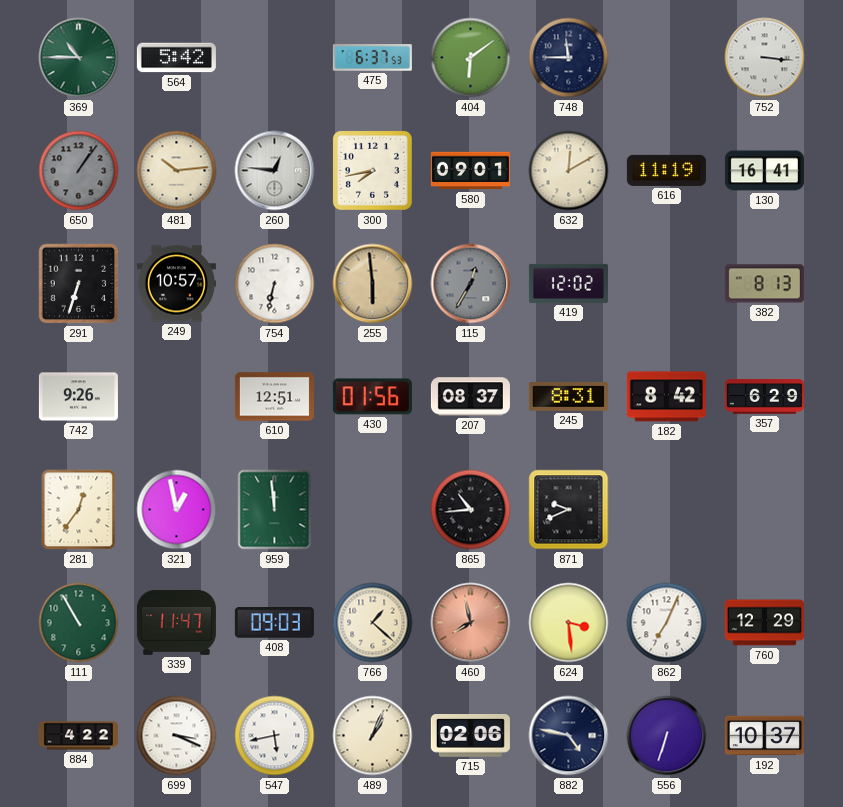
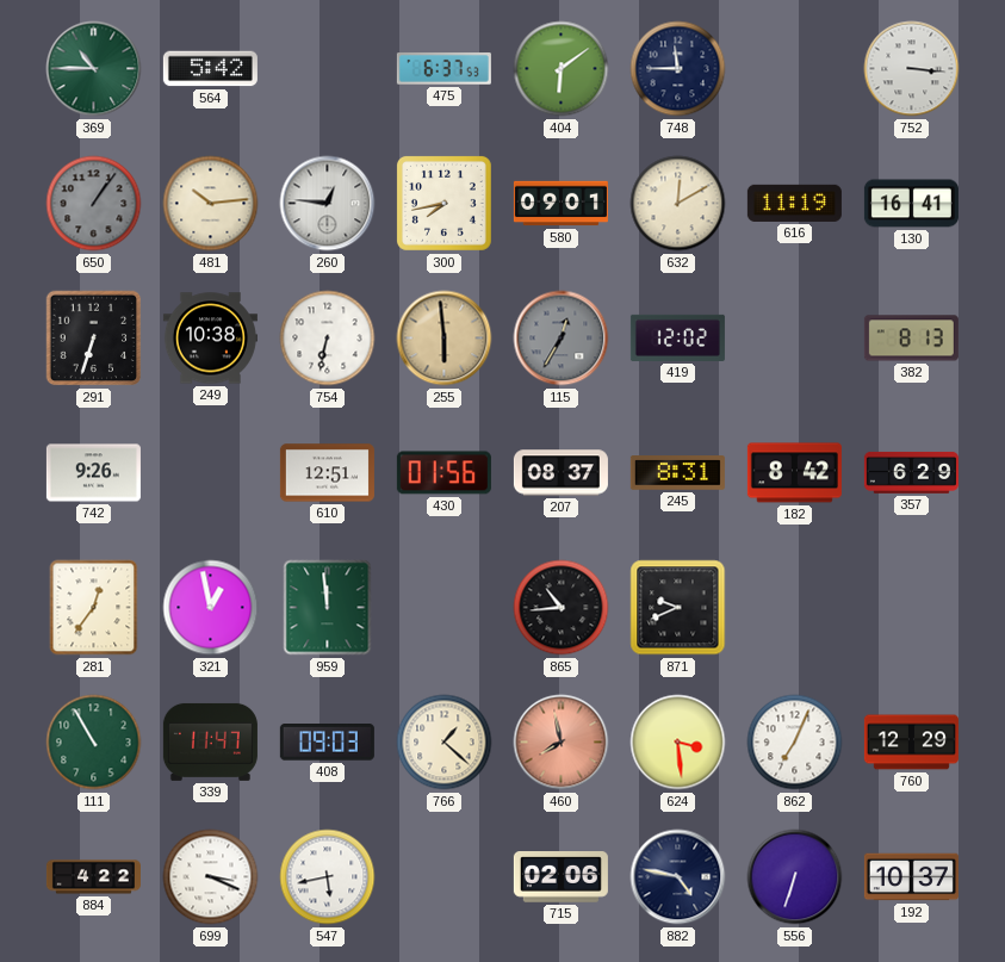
249: 10:57 -> 10:38
489: 1:04 -> none
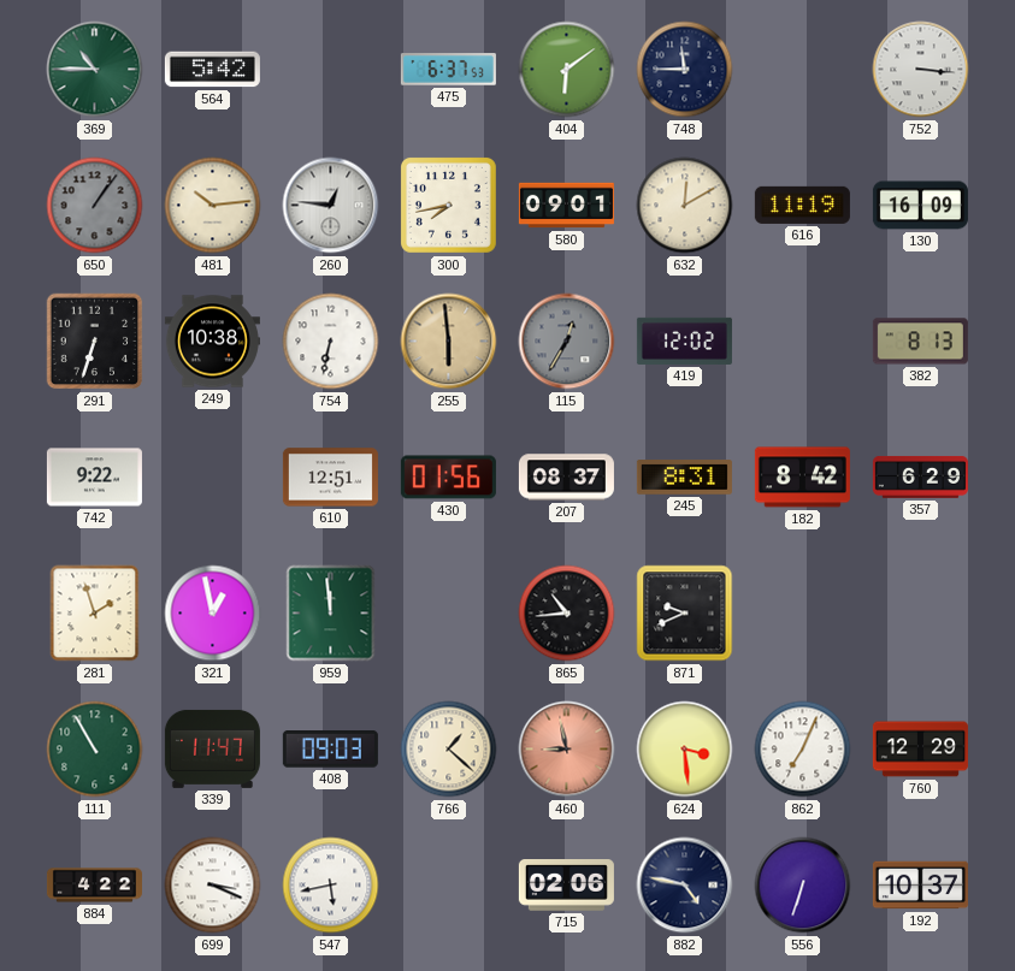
130: 16:41 -> 16:09
742: 9:26 -> 9:22
281: 12:36 -> 1:57
460: 7:58 -> 8:58
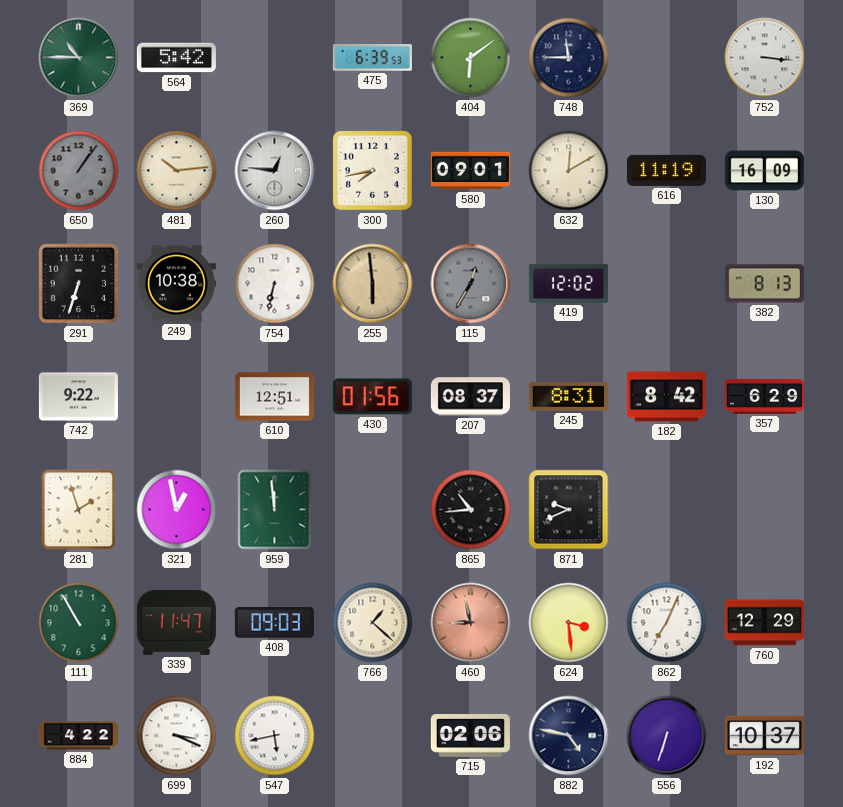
475: 6:37 -> 6:39
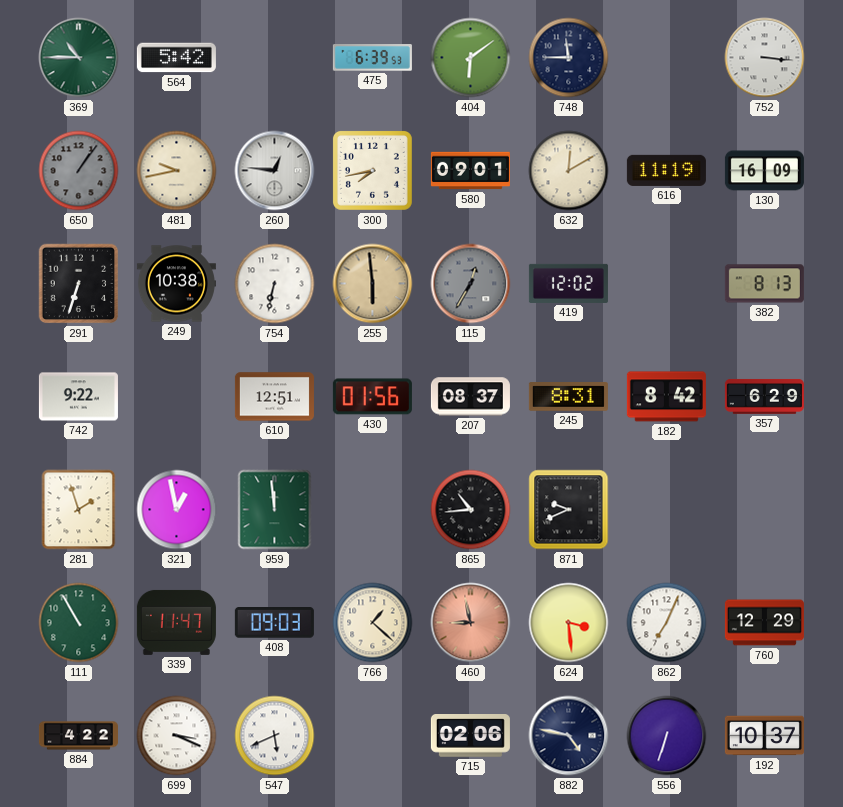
481: 10:14 -> 9:43
547: 5:43 -> 5:41
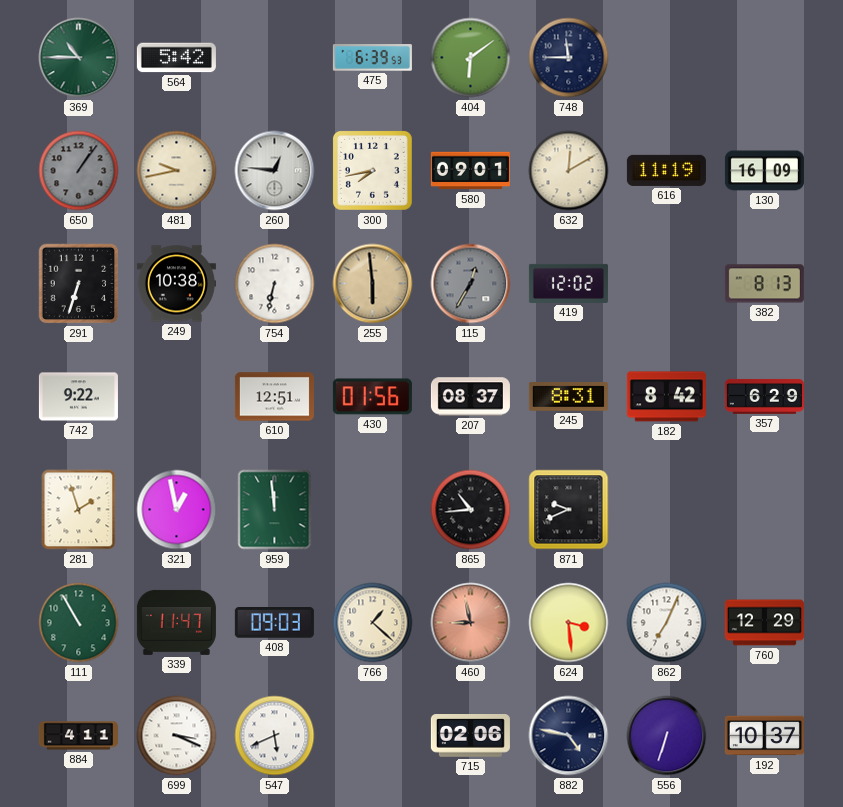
752: 3:16 -> none
884: 4:22 -> 4:11
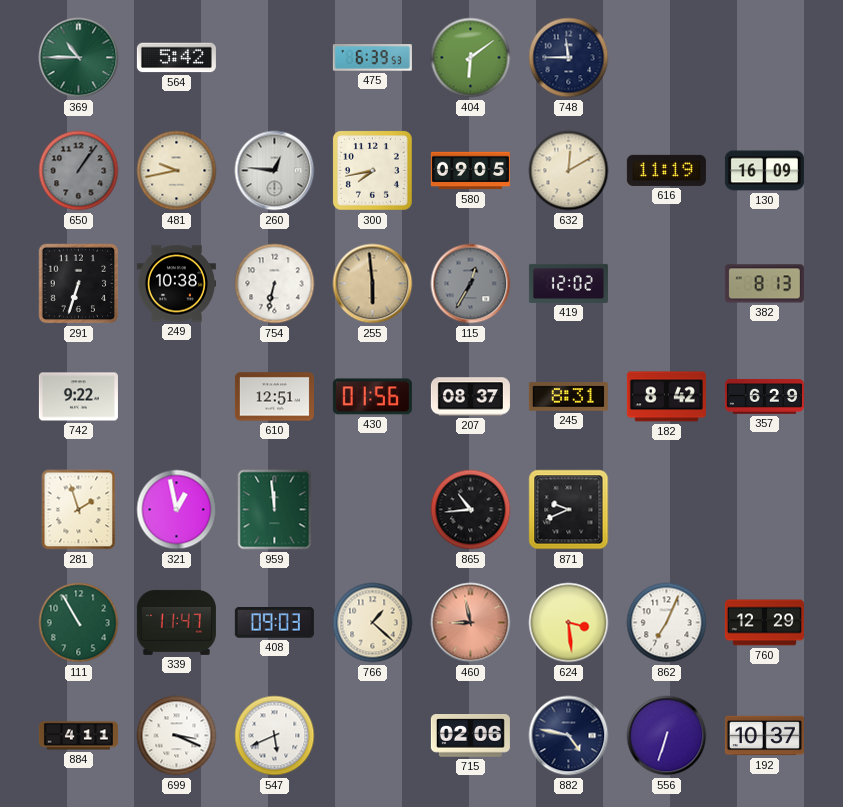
580: 09:01 -> 09:05
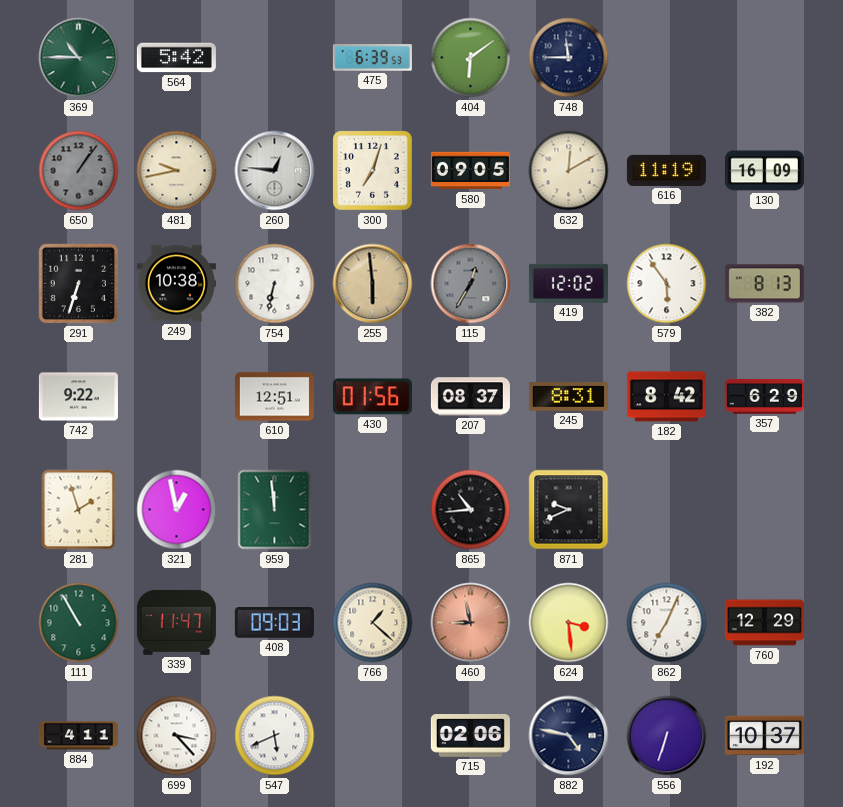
300: 7:43 -> 7:03
579: none -> 5:54
699: 3:19 -> 3:23
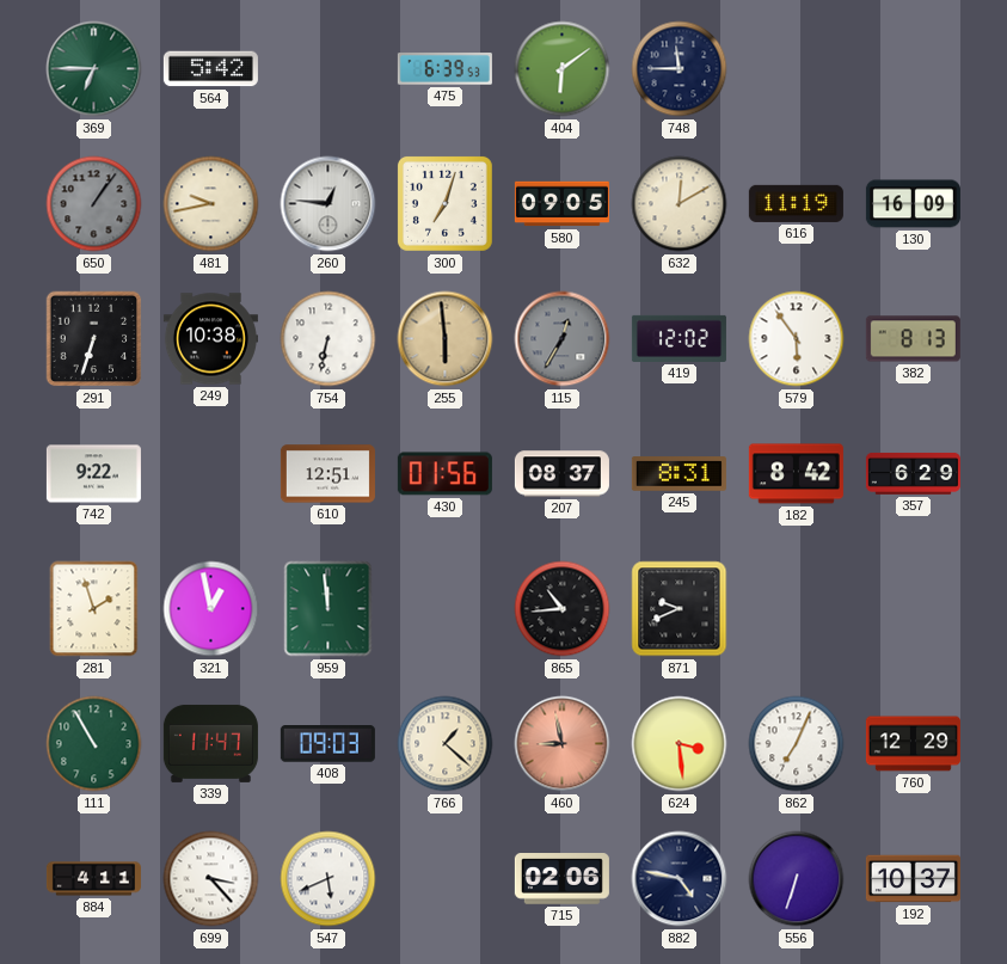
369: 10:45 -> 6:45
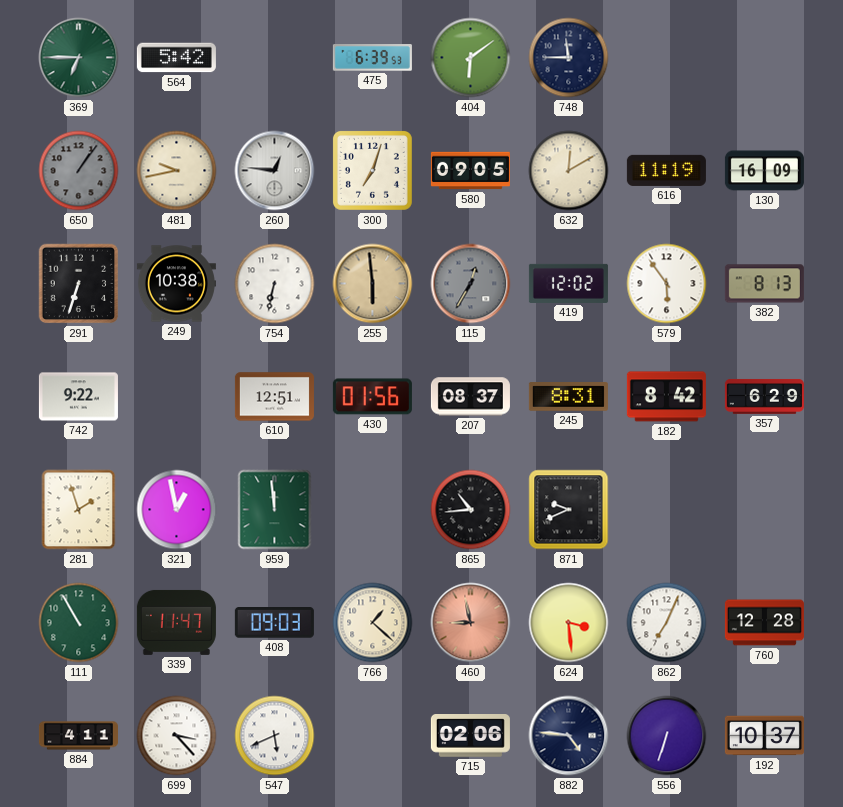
760: 12:29 -> 12:28
882: 4:47 -> 4:46
